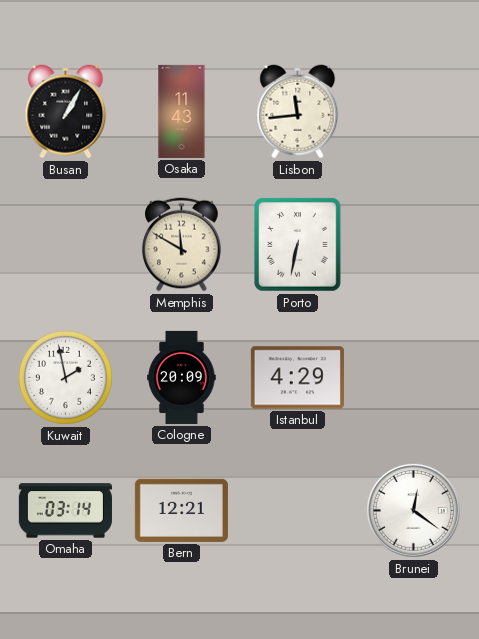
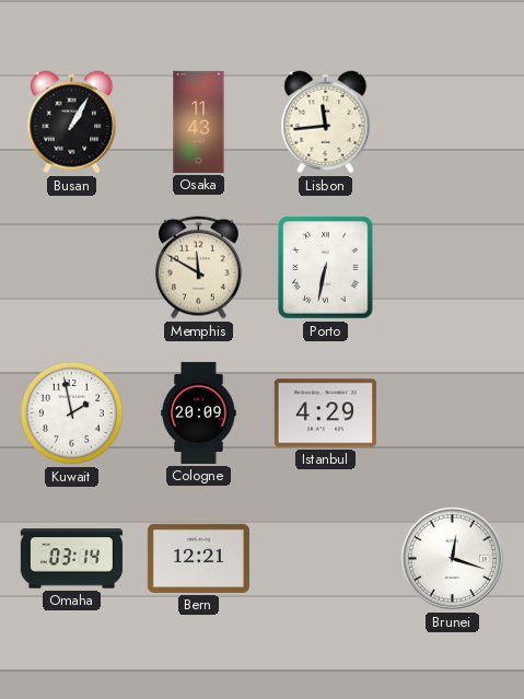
Brunei: 12:21 -> 12:18
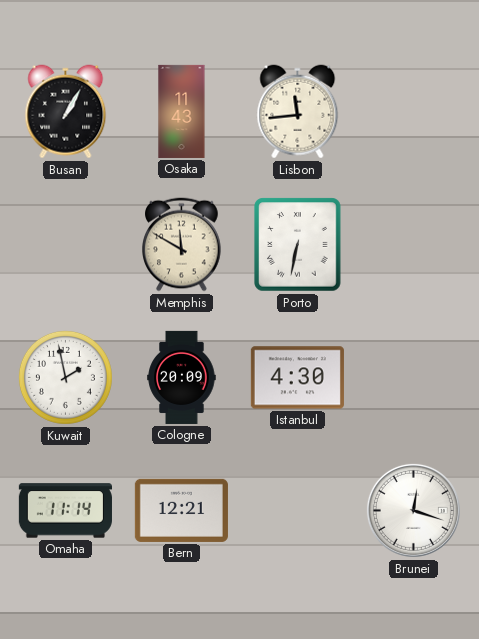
Istanbul: 4:29 -> 4:30
Omaha: 03:14 -> 11:14
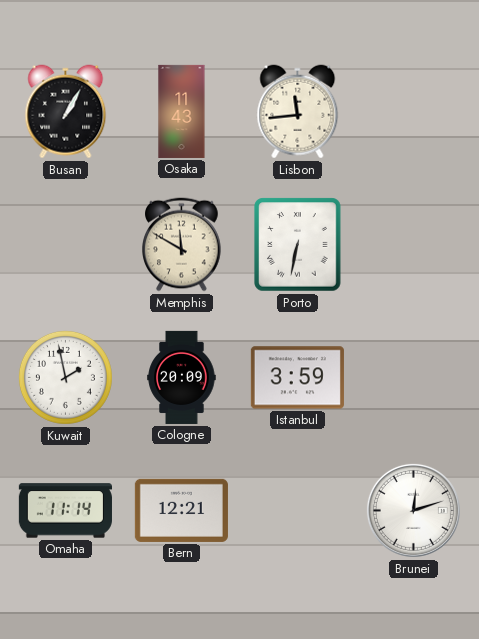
Istanbul: 4:30 -> 3:59
Brunei: 12:18 -> 12:12
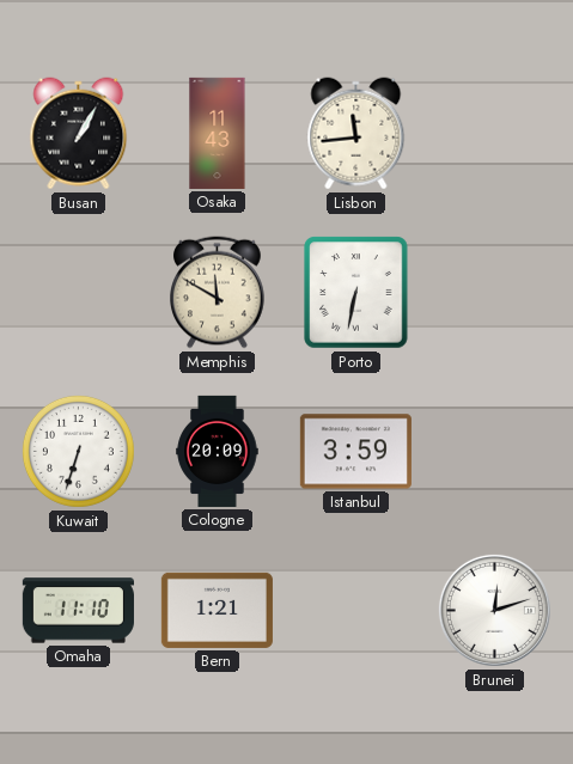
Kuwait: 1:58 -> 6:33
Omaha: 11:14 -> 11:10
Bern: 12:21 -> 1:21
